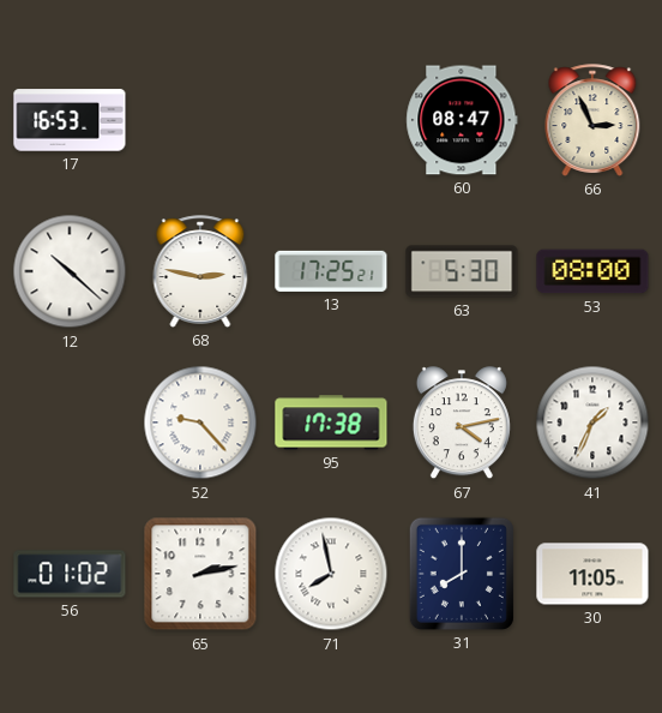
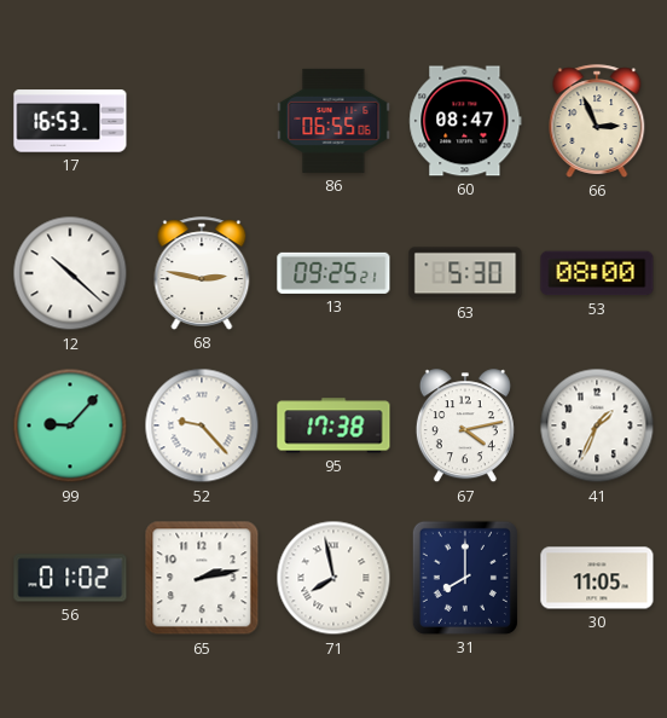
86: none -> 06:55
13: 17:25 -> 09:25
99: none -> 9:07
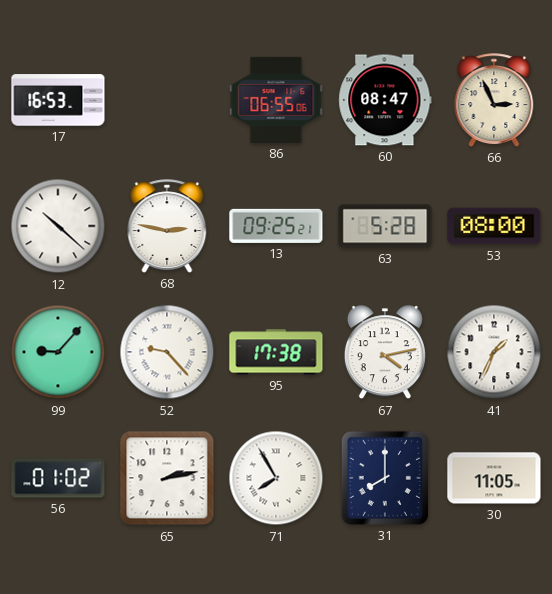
63: 5:30 -> 5:28
71: 7:58 -> 7:55
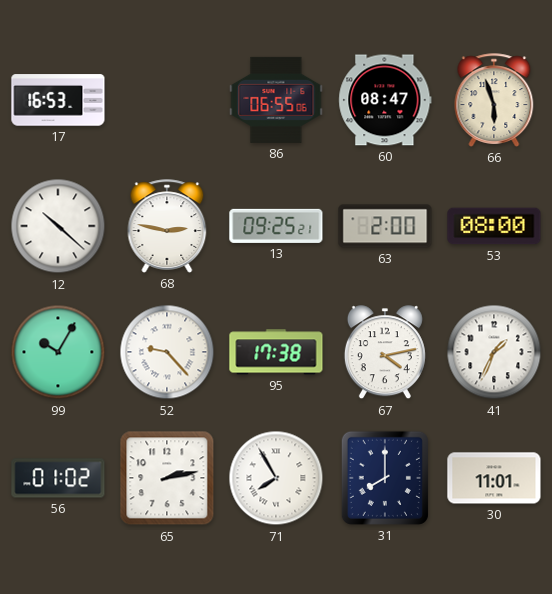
66: 2:56 -> 5:57
63: 5:28 -> 2:00
99: 9:07 -> 10:05
30: 11:05 -> 11:01
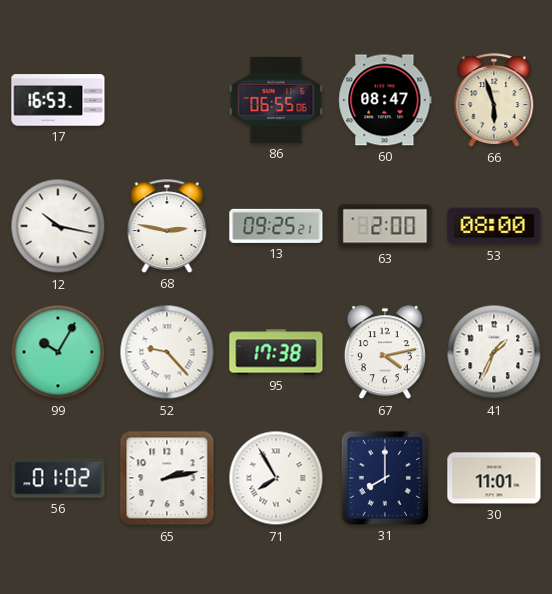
12: 10:22 -> 10:17
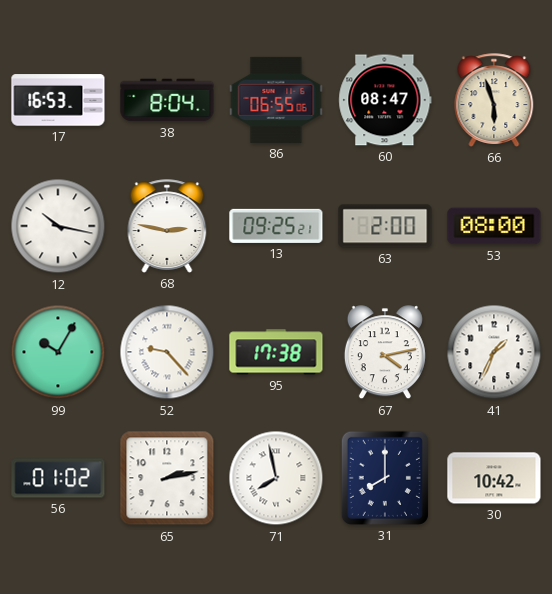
38: none -> 8:04
71: 7:55 -> 7:58
30: 11:01 -> 10:42
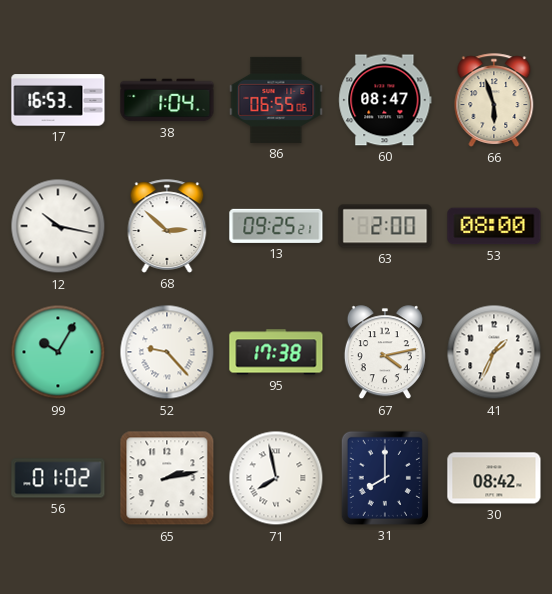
38: 8:04 -> 1:04
68: 2:47 -> 2:52
30: 10:42 -> 08:42
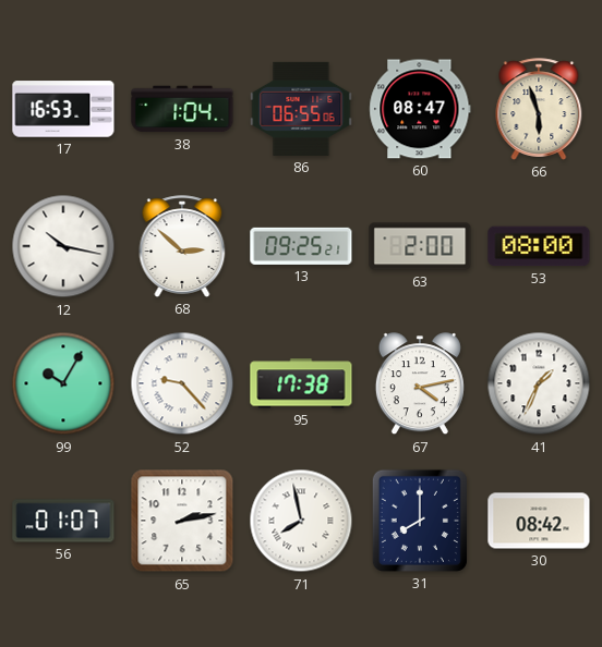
56: 01:02 -> 01:07
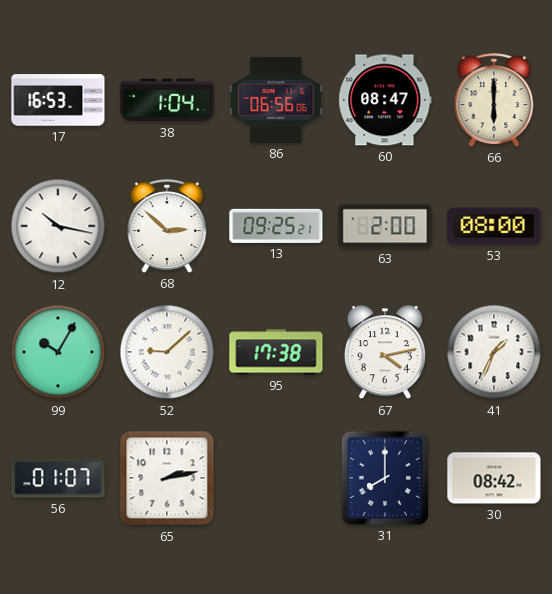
86: 06:55 -> 06:56
66: 5:57 -> 6:00
52: 9:23 -> 9:08
71: 7:58 -> none
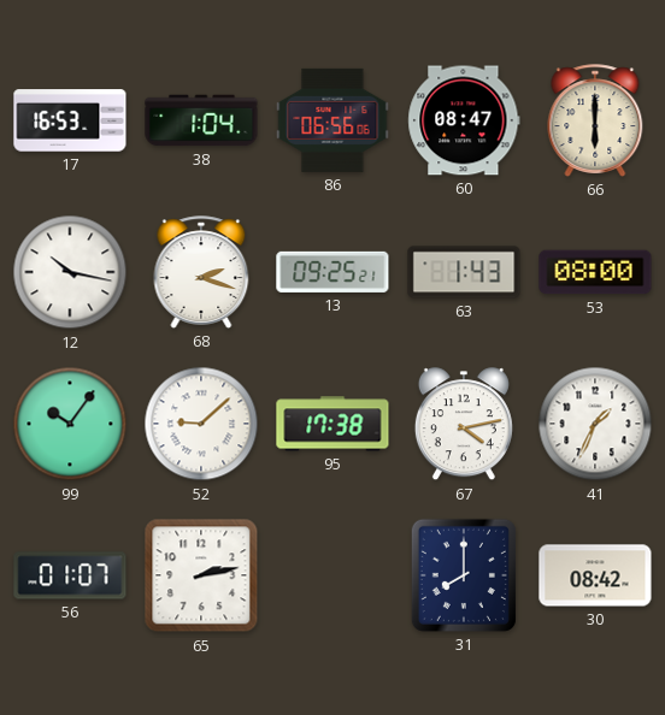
68: 2:52 -> 2:18
63: 2:00 -> 1:43
99: 10:05 -> 10:06
